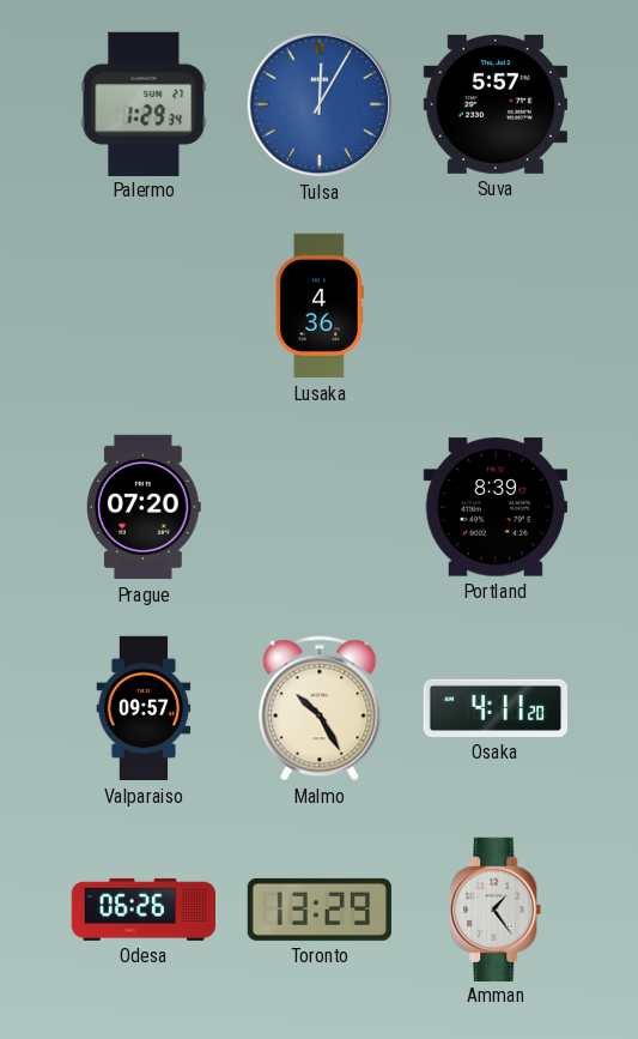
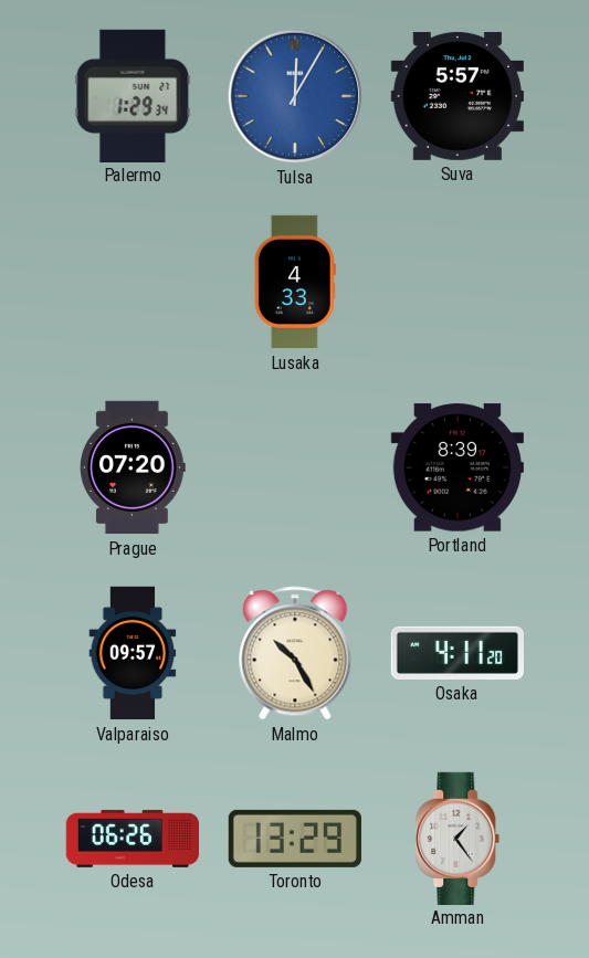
Lusaka: 4:36 -> 4:33
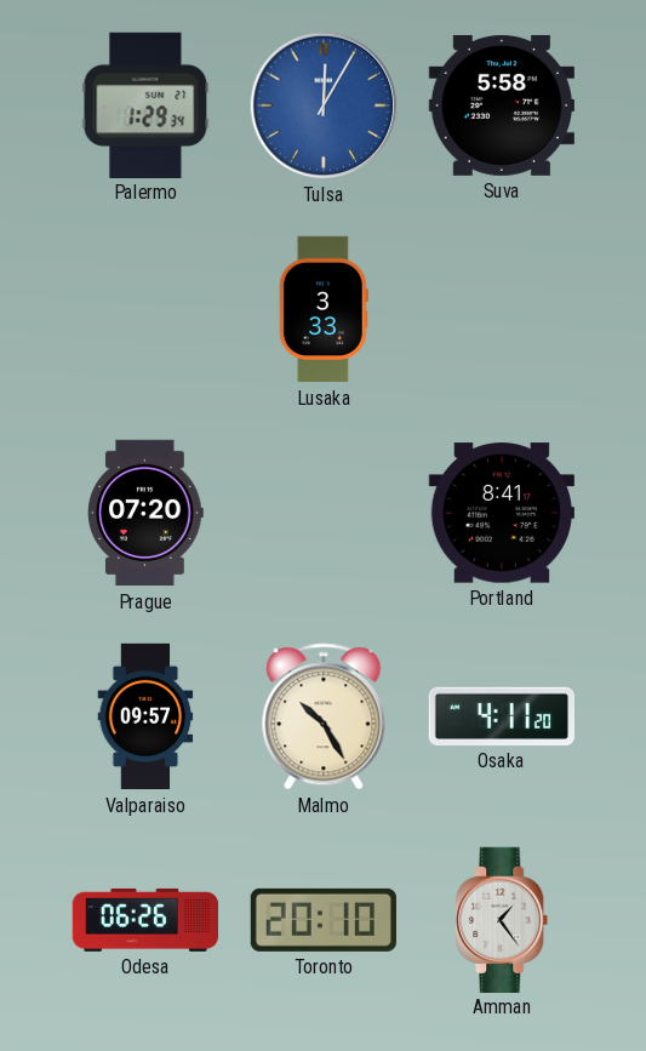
Suva: 5:57 -> 5:58
Lusaka: 4:33 -> 3:33
Portland: 8:39 -> 8:41
Toronto: 13:29 -> 20:10
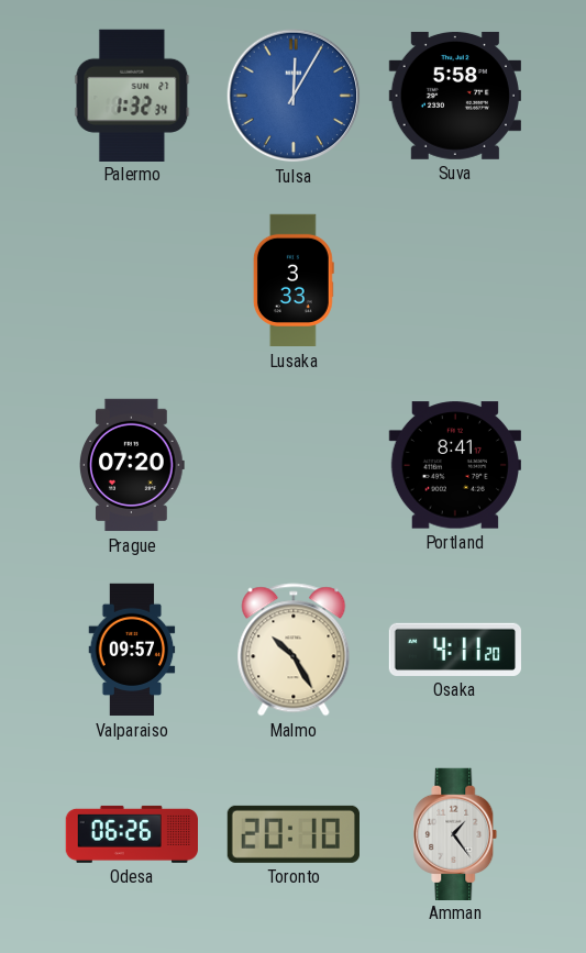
Palermo: 1:29 -> 1:32
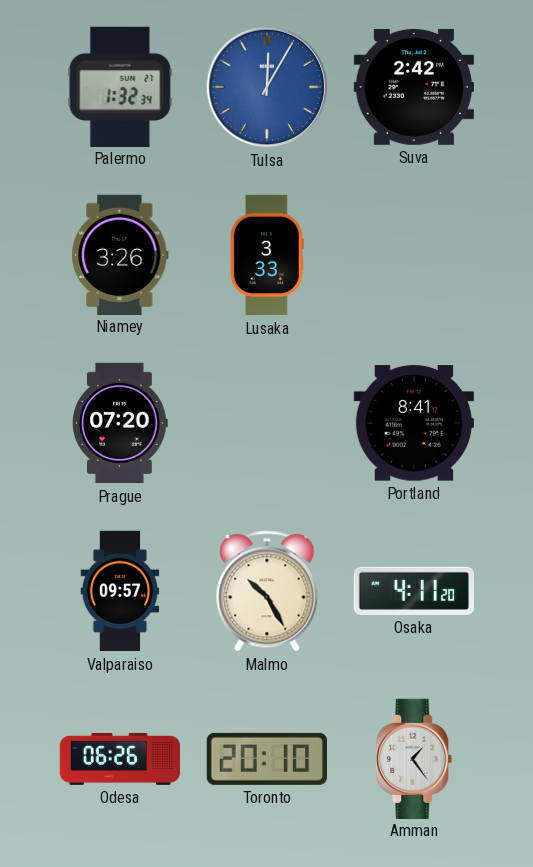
Suva: 5:58 -> 2:42
Niamey: none -> 3:26
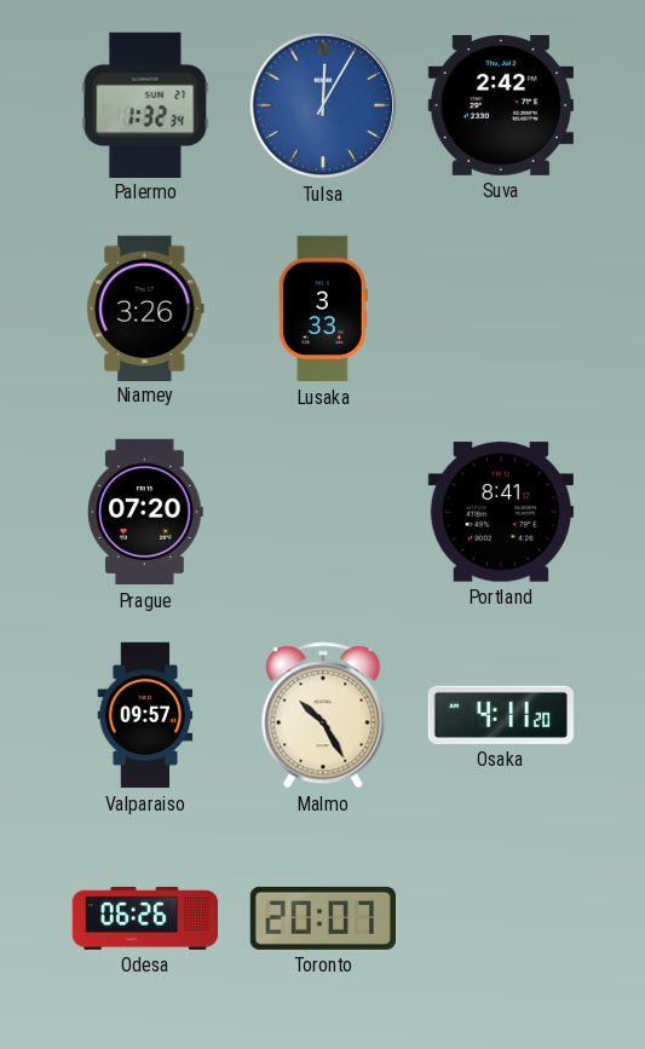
Toronto: 20:10 -> 20:07
Amman: 1:24 -> none
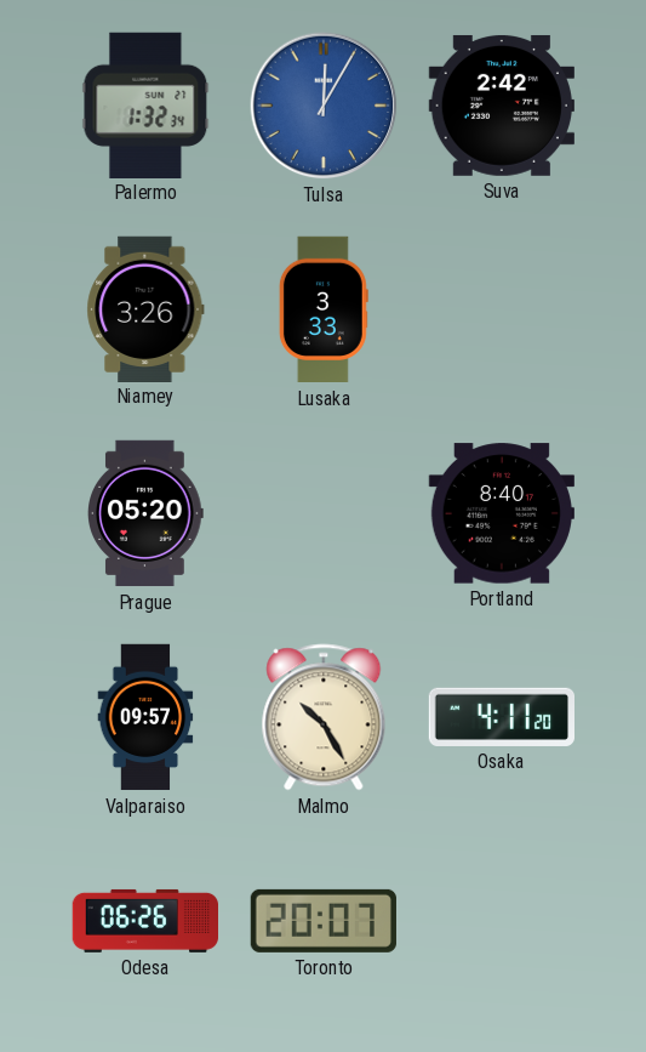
Prague: 07:20 -> 05:20
Portland: 8:41 -> 8:40
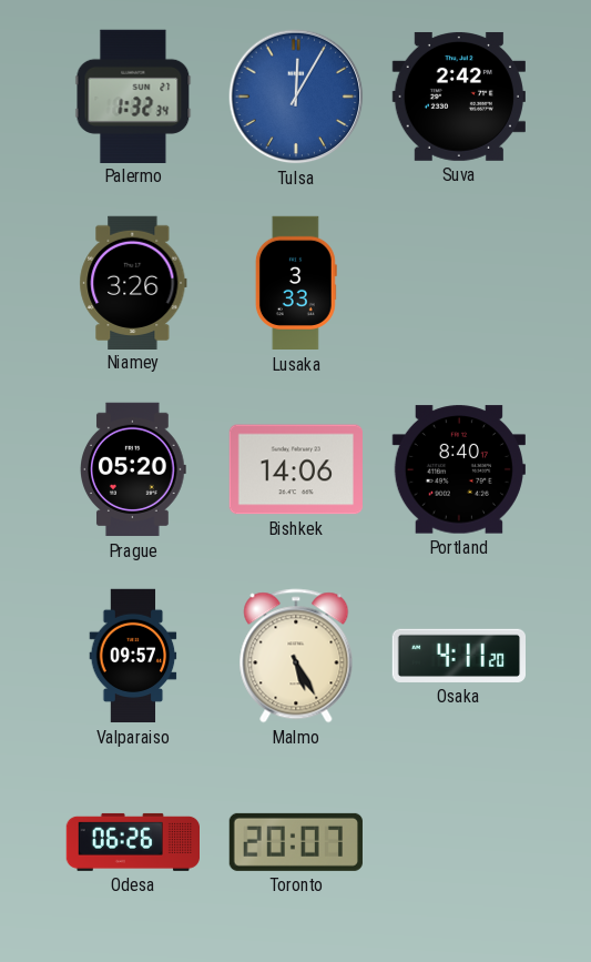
Bishkek: none -> 14:06
Malmo: 10:25 -> 5:25
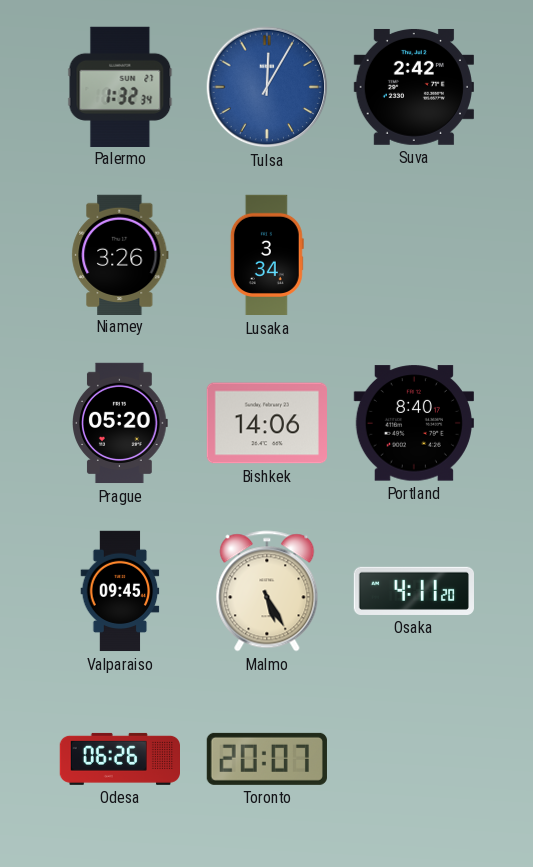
Lusaka: 3:33 -> 3:34
Valparaiso: 09:57 -> 09:45
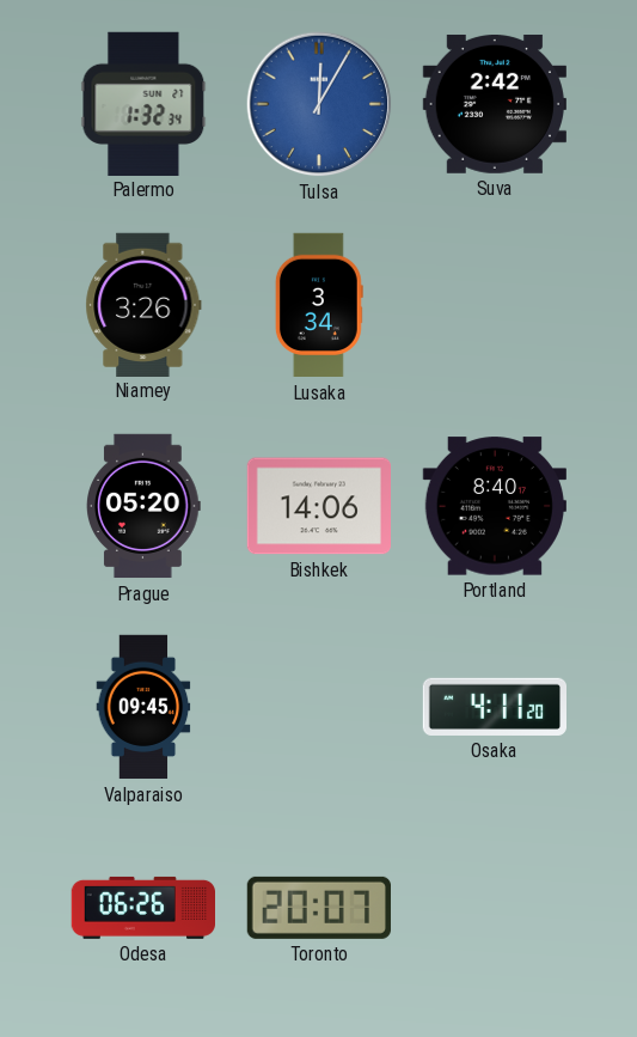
Malmo: 5:25 -> none
